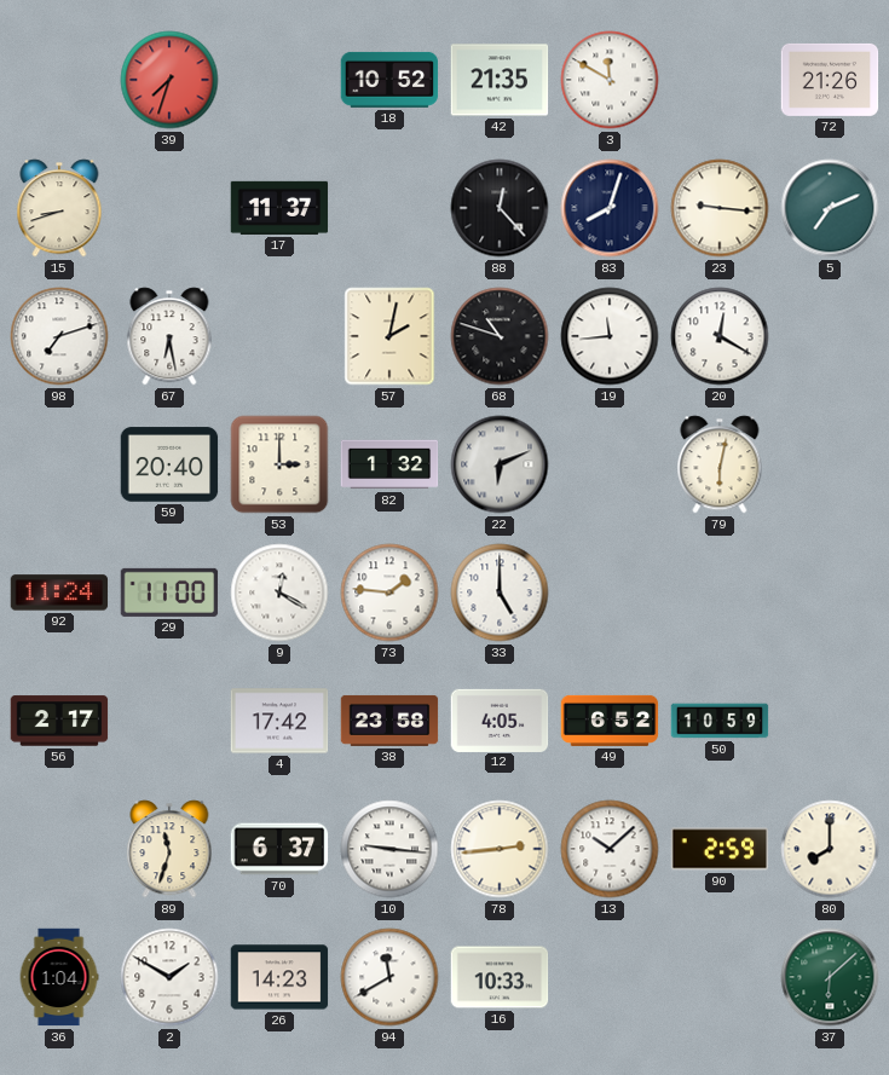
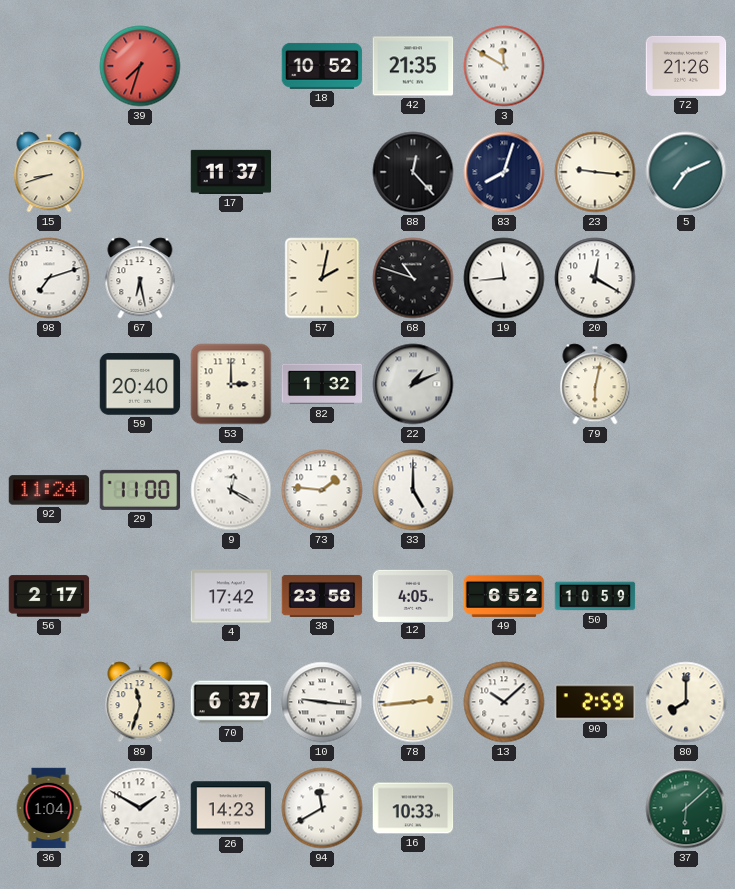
22: 6:11 -> 1:11
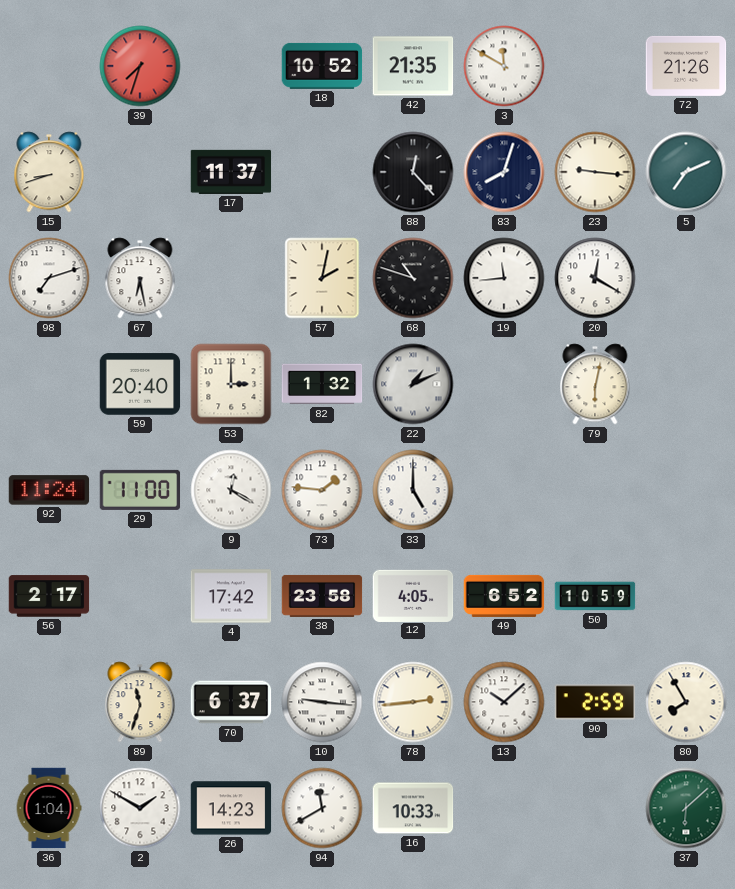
80: 8:00 -> 7:55
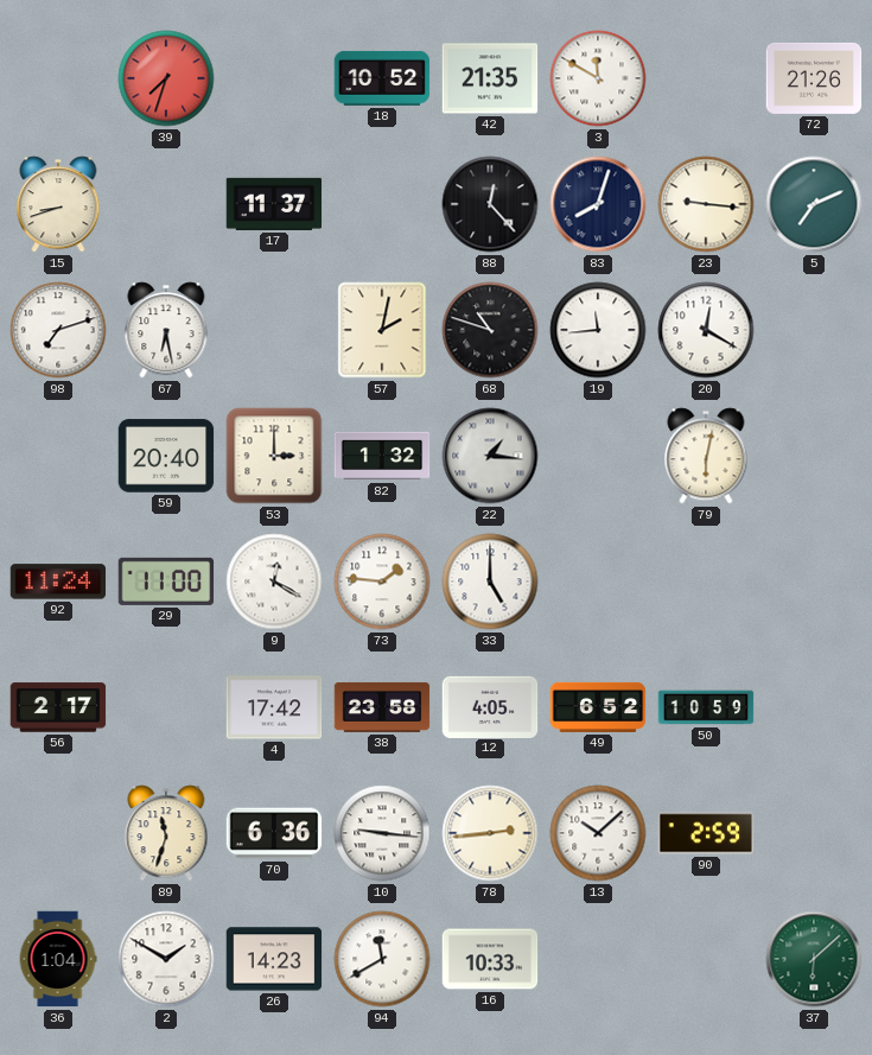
22: 1:11 -> 1:16
70: 6:37 -> 6:36
80: 7:55 -> none
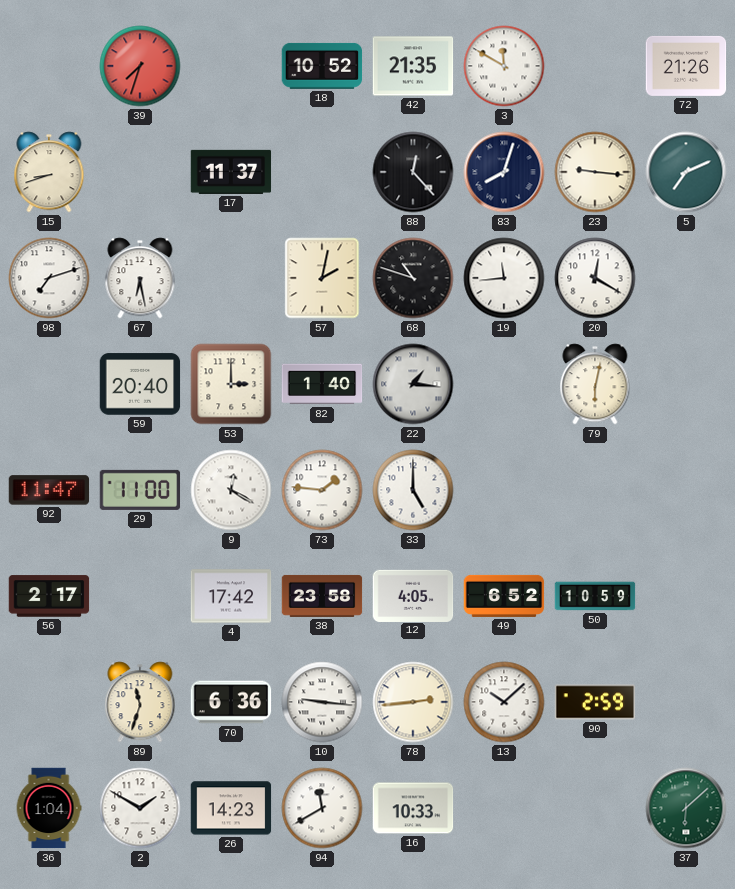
82: 1:32 -> 1:40
92: 11:24 -> 11:47
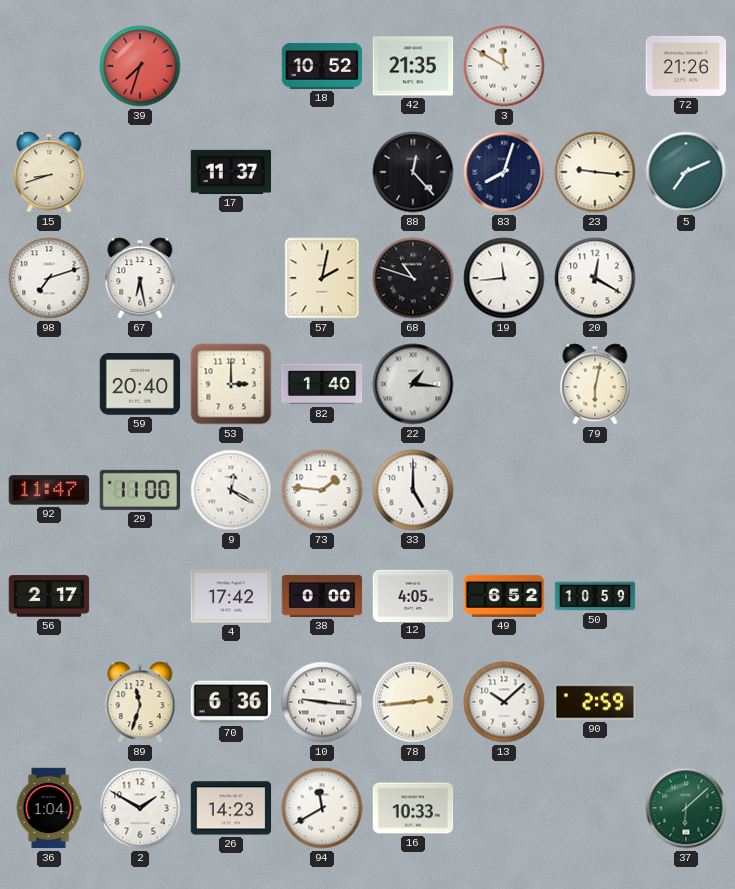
38: 23:58 -> 0:00
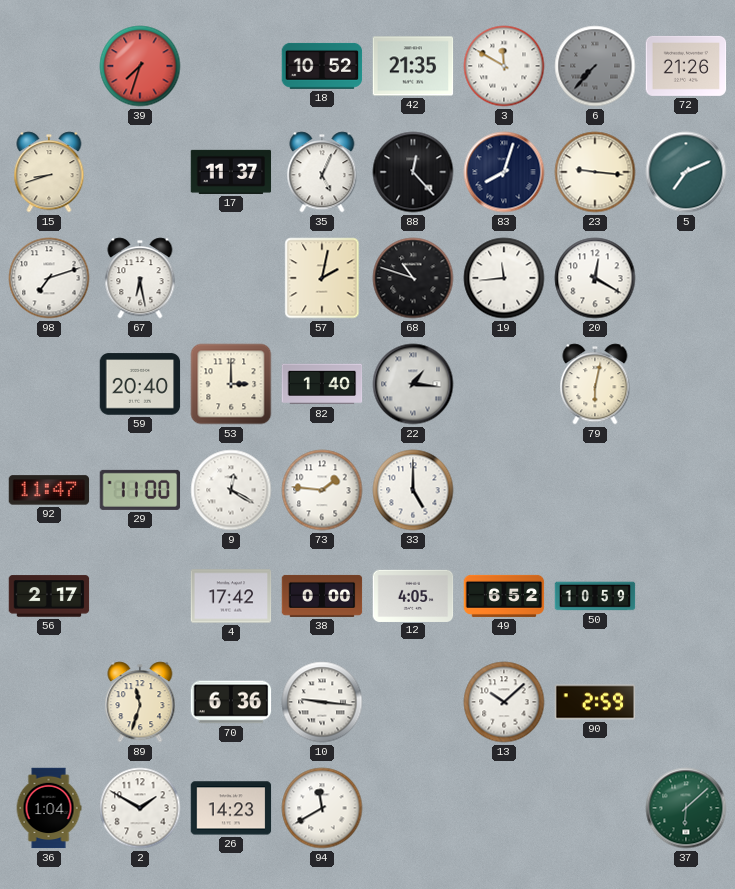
6: none -> 7:37
35: none -> 5:04
78: 2:44 -> none
16: 10:33 -> none
